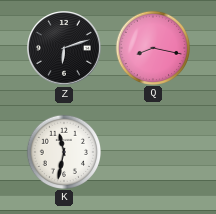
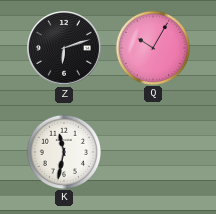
Q: 8:17 -> 10:05
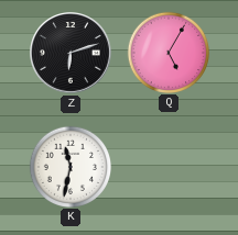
Q: 10:05 -> 5:05
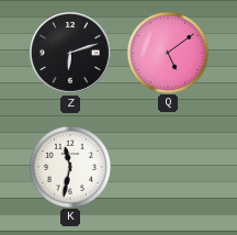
Q: 5:05 -> 5:09
